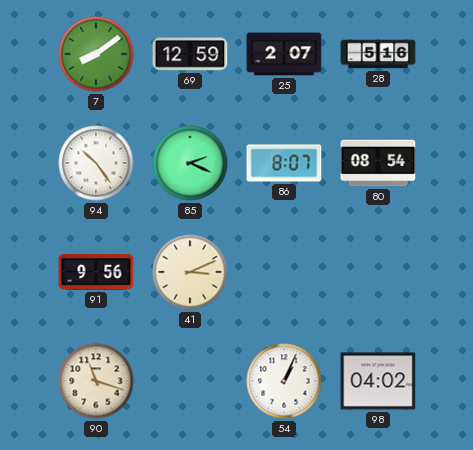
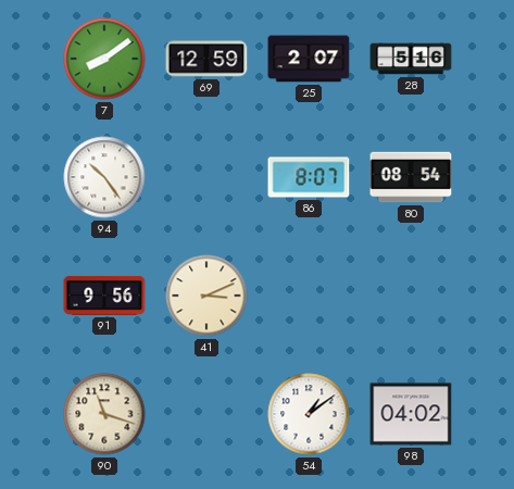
85: 2:19 -> none
54: 1:04 -> 1:09
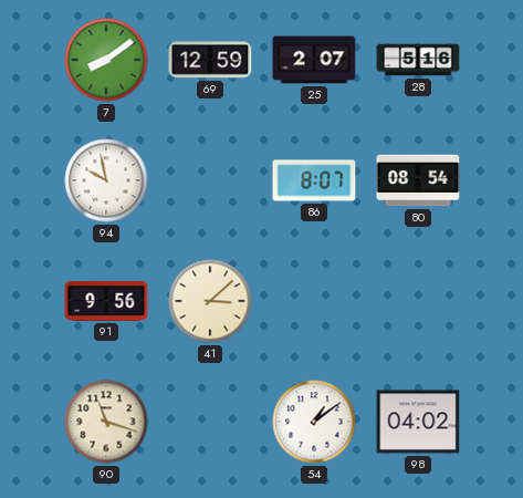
94: 10:24 -> 9:58
41: 3:11 -> 3:08
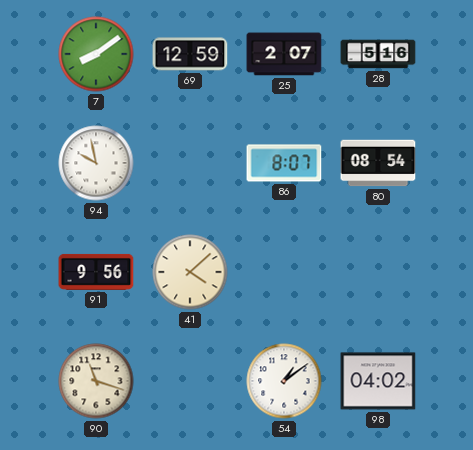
41: 3:08 -> 4:08
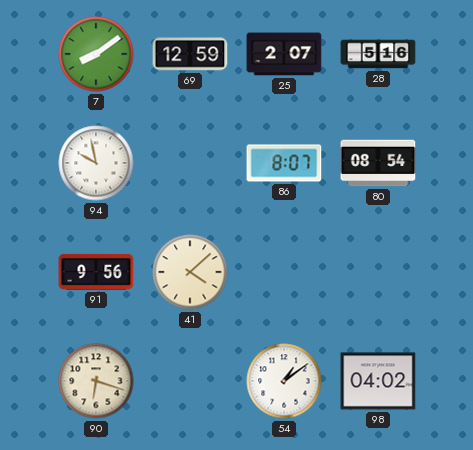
90: 11:18 -> 6:18
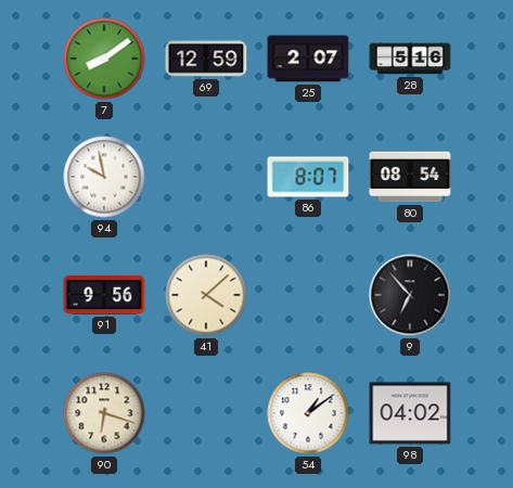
9: none -> 6:53
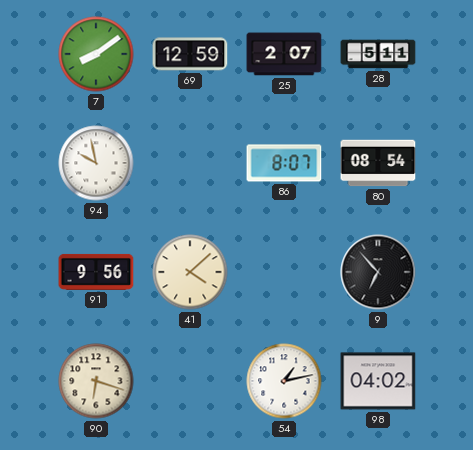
28: 5:16 -> 5:11
54: 1:09 -> 1:13
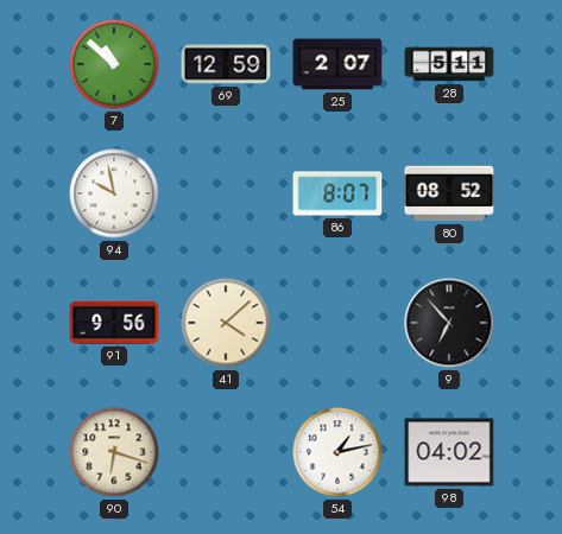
7: 8:09 -> 10:52
80: 08:54 -> 08:52
